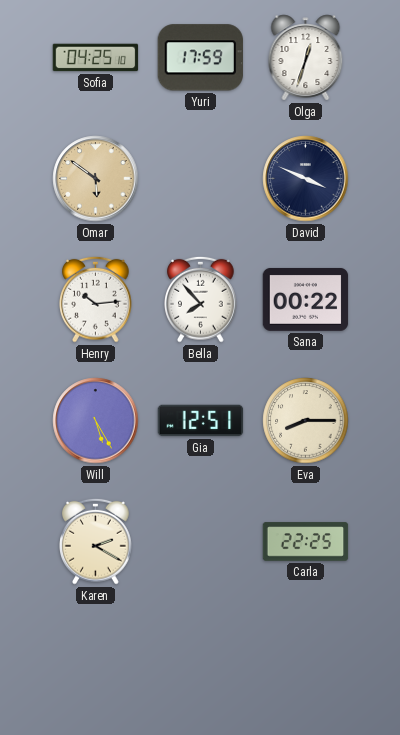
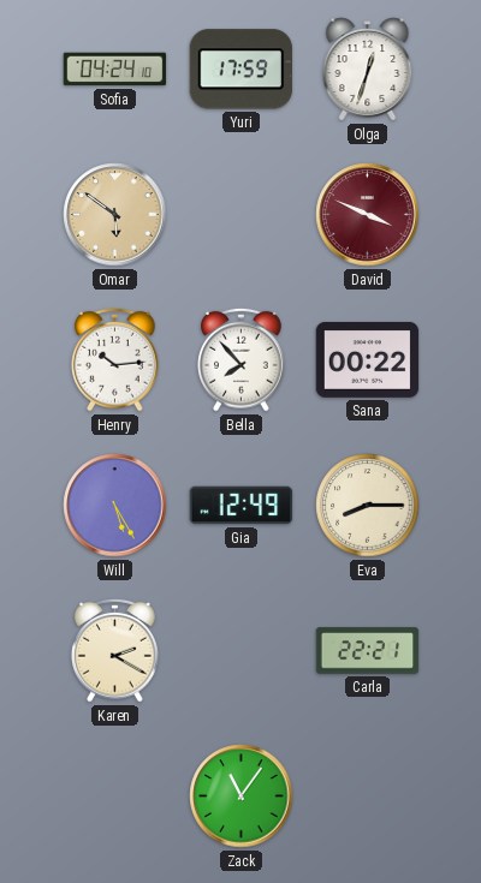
Sofia: 04:25 -> 04:24
David dial: navy -> burgundy
Gia: 12:51 -> 12:49
Carla: 22:25 -> 22:21
Zack: none -> 11:06
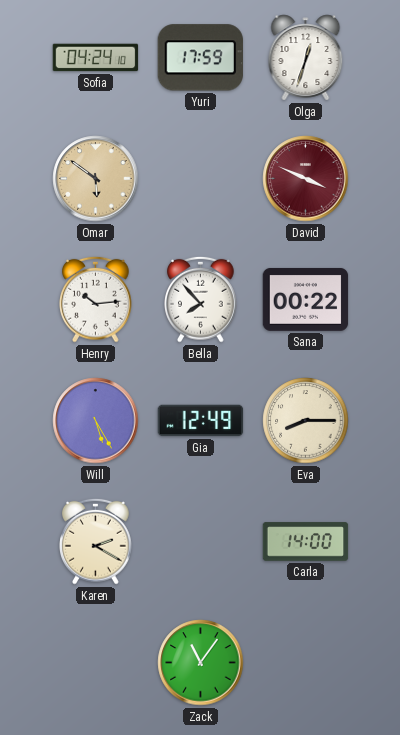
Carla: 22:21 -> 14:00
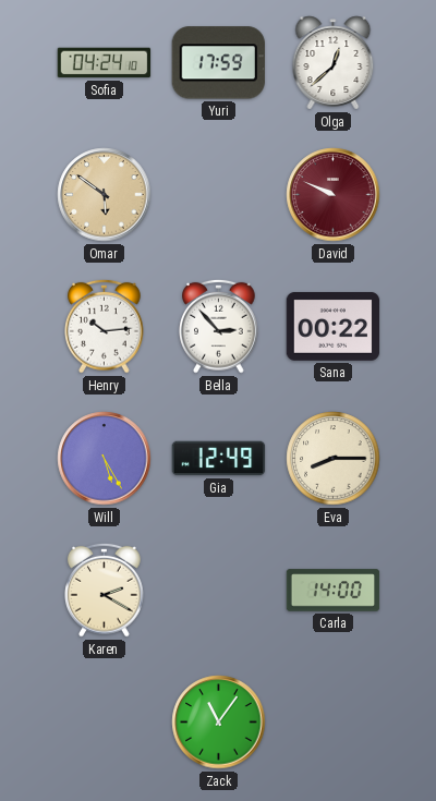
Olga: 12:33 -> 12:38
David: 3:49 -> 9:49
Bella: 7:53 -> 2:53
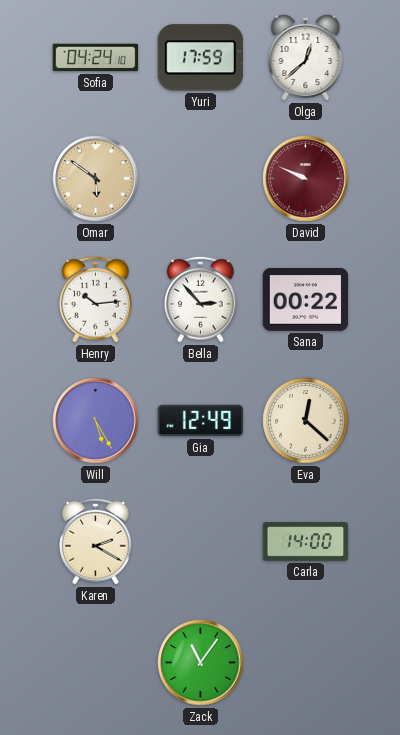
Eva: 8:15 -> 12:22
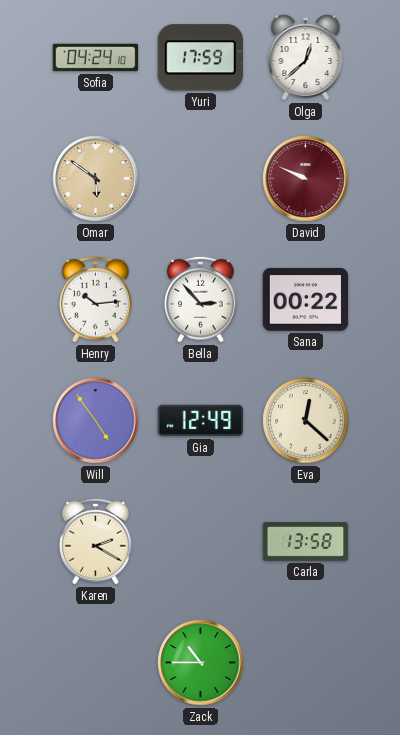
Will: 5:25 -> 4:54
Carla: 14:00 -> 13:58
Zack: 11:06 -> 10:45
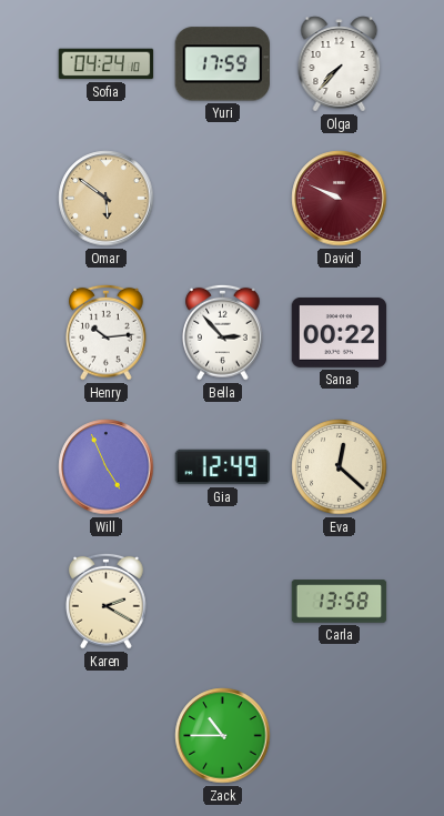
Olga: 12:38 -> 7:37
Will: 4:54 -> 4:56
